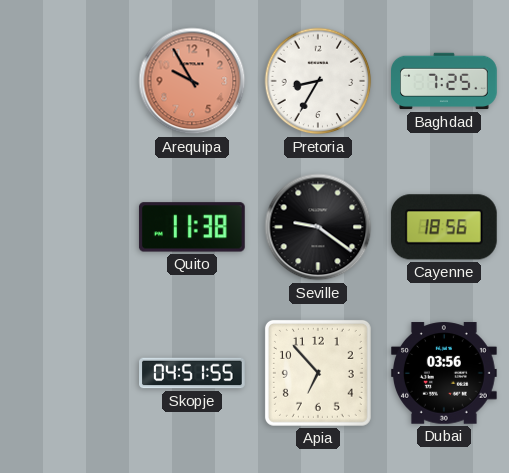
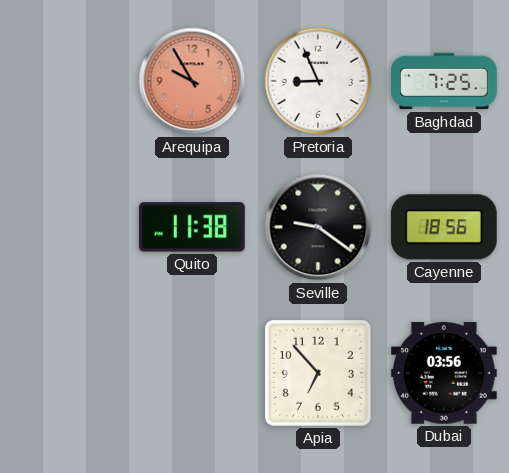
Pretoria: 8:35 -> 8:56
Skopje: 04:51 -> none
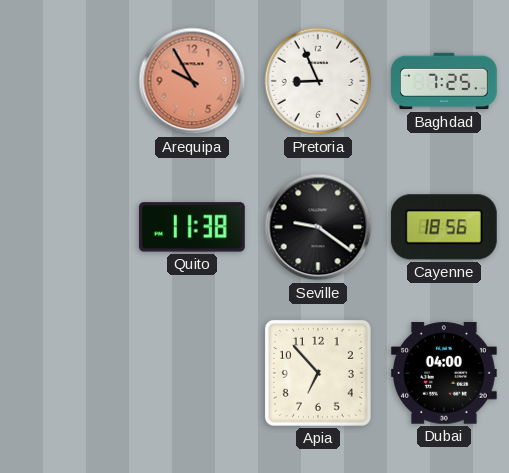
Dubai: 03:56 -> 04:00
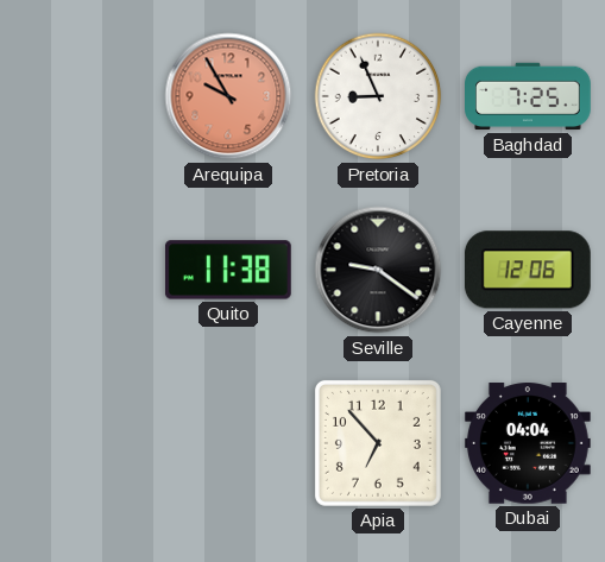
Cayenne: 18:56 -> 12:06
Dubai: 04:00 -> 04:04
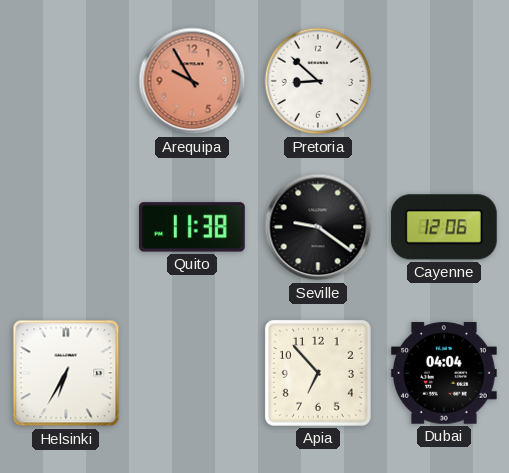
Pretoria: 8:56 -> 8:52
Baghdad: 7:25 -> none
Helsinki: none -> 6:35
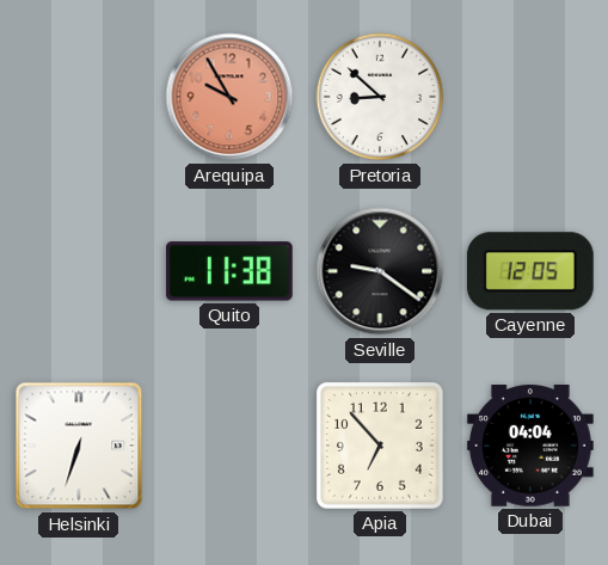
Cayenne: 12:06 -> 12:05
Helsinki: 6:35 -> 6:33
